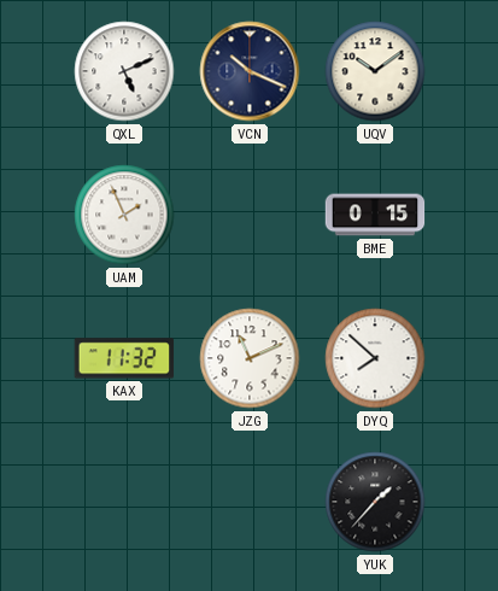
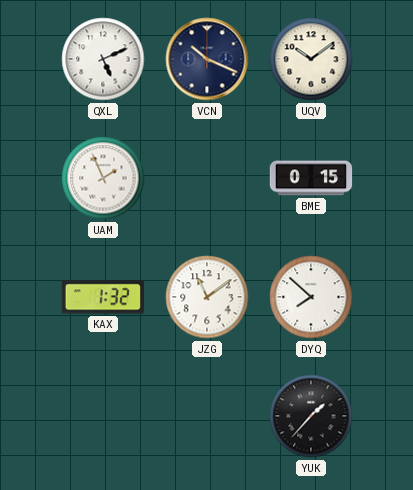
KAX: 11:32 -> 1:32
JZG: 11:11 -> 11:09
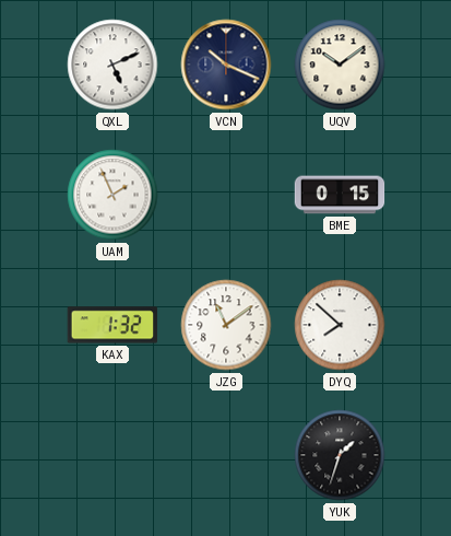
YUK: 1:37 -> 1:33
